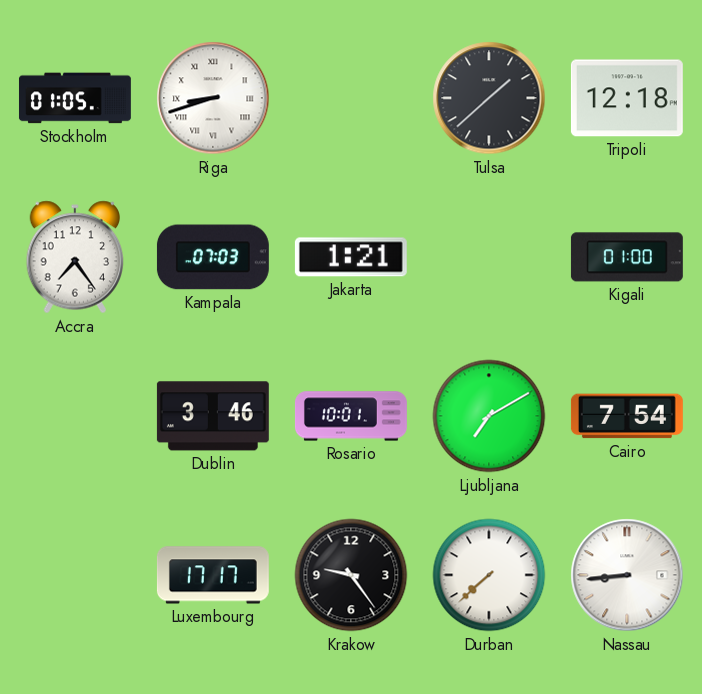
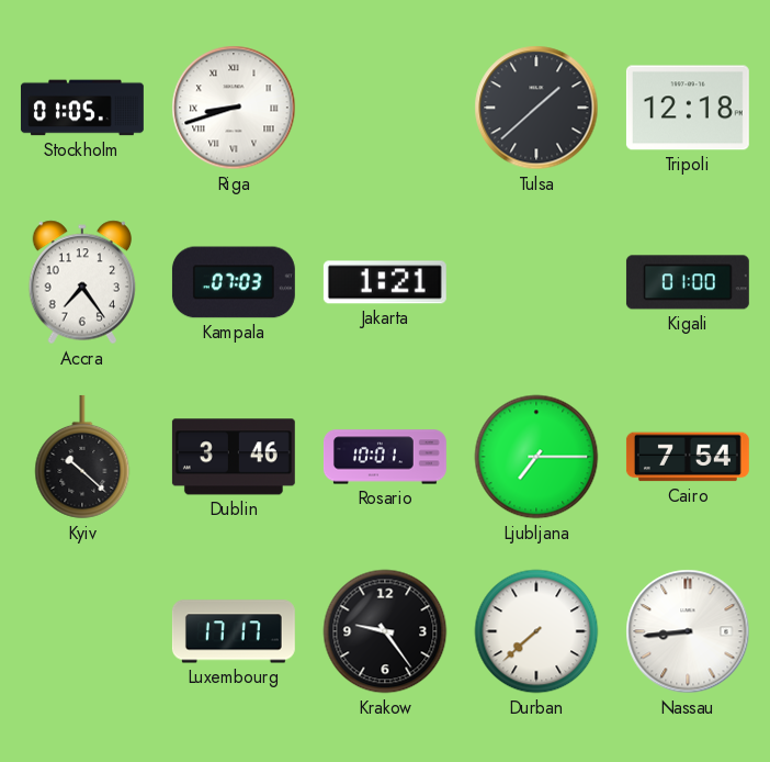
Kyiv: none -> 10:22
Ljubljana: 7:10 -> 7:15
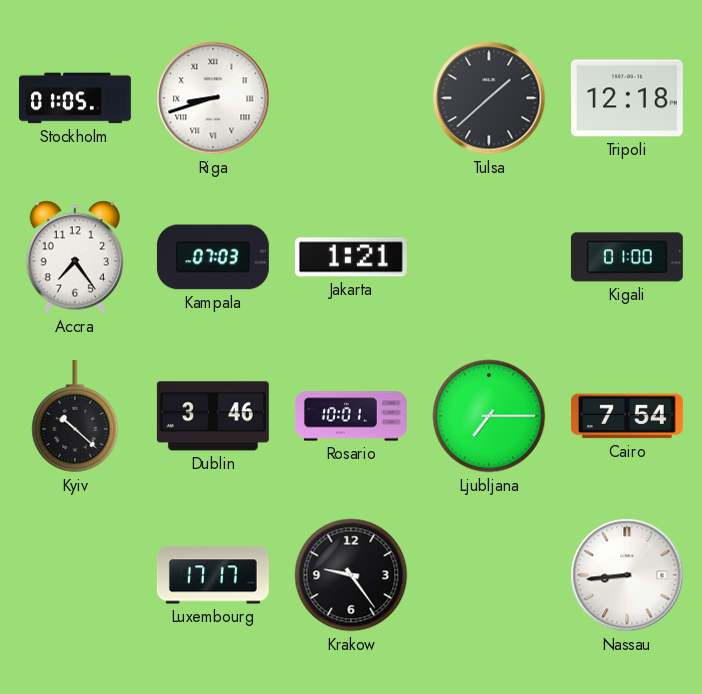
Durban: 7:38 -> none
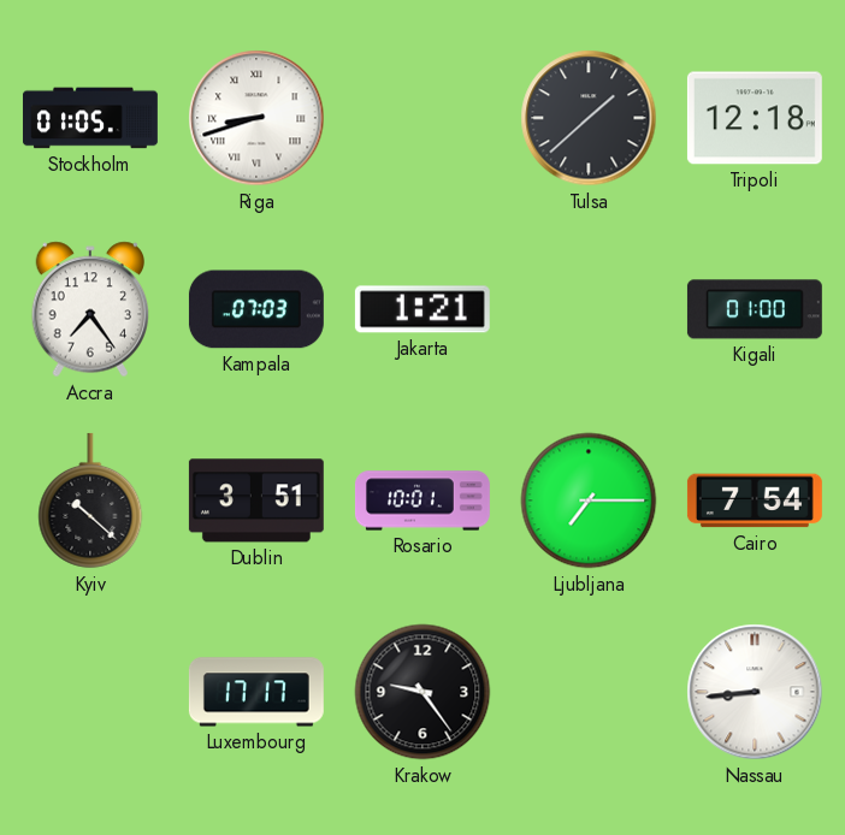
Dublin: 3:46 -> 3:51
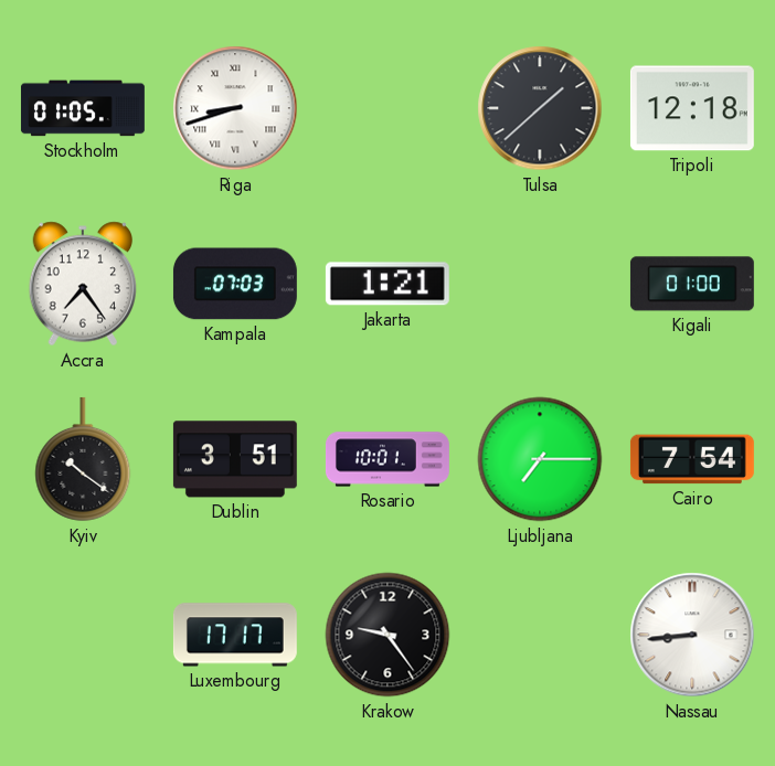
Kyiv: 10:22 -> 10:21
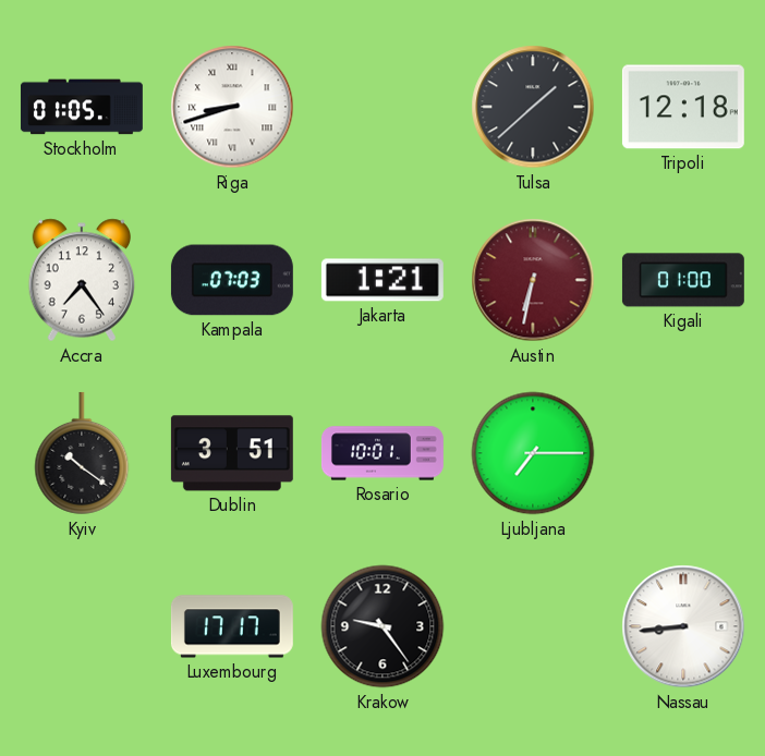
Austin: none -> 6:32
Cairo: 7:54 -> none
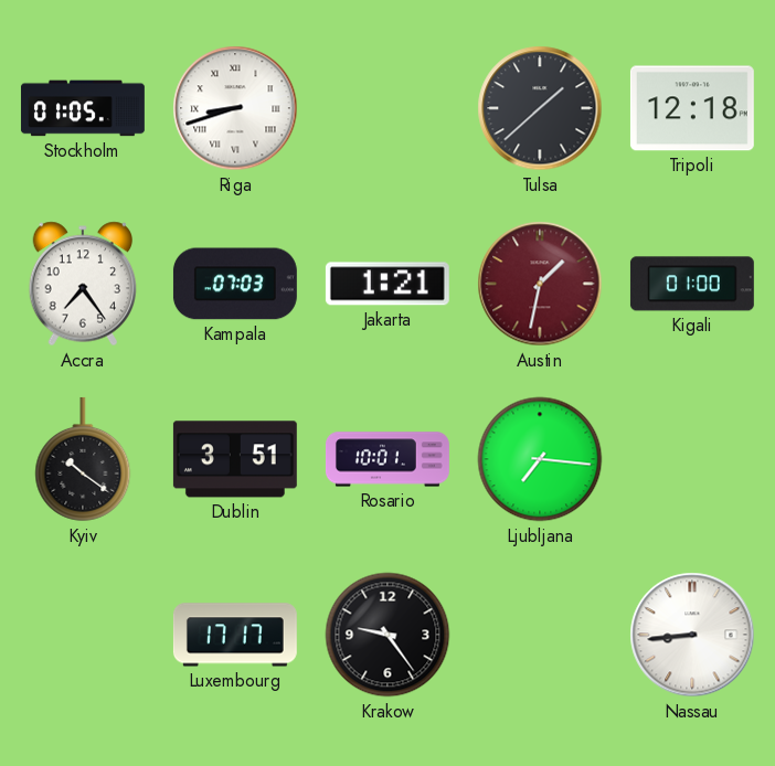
Austin: 6:32 -> 1:32
Ljubljana: 7:15 -> 7:16
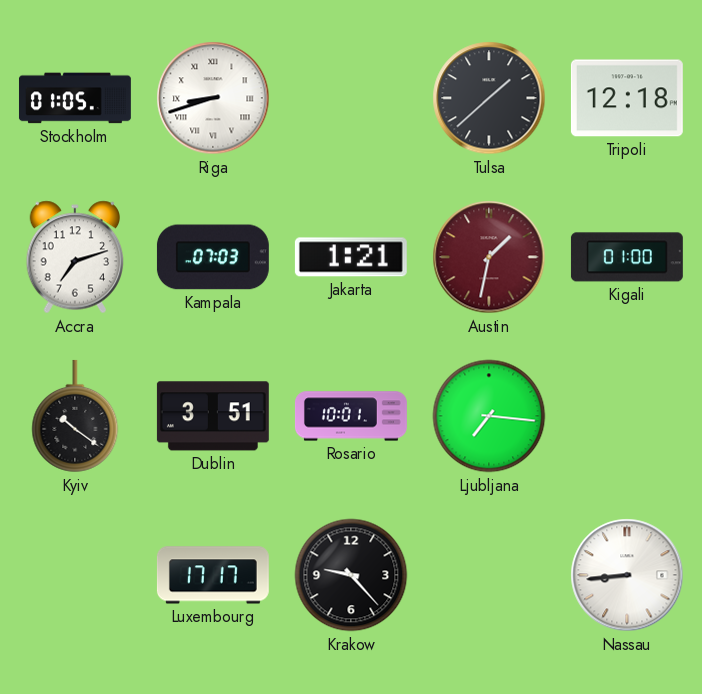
Accra: 7:24 -> 7:12
Krakow: 9:24 -> 9:23
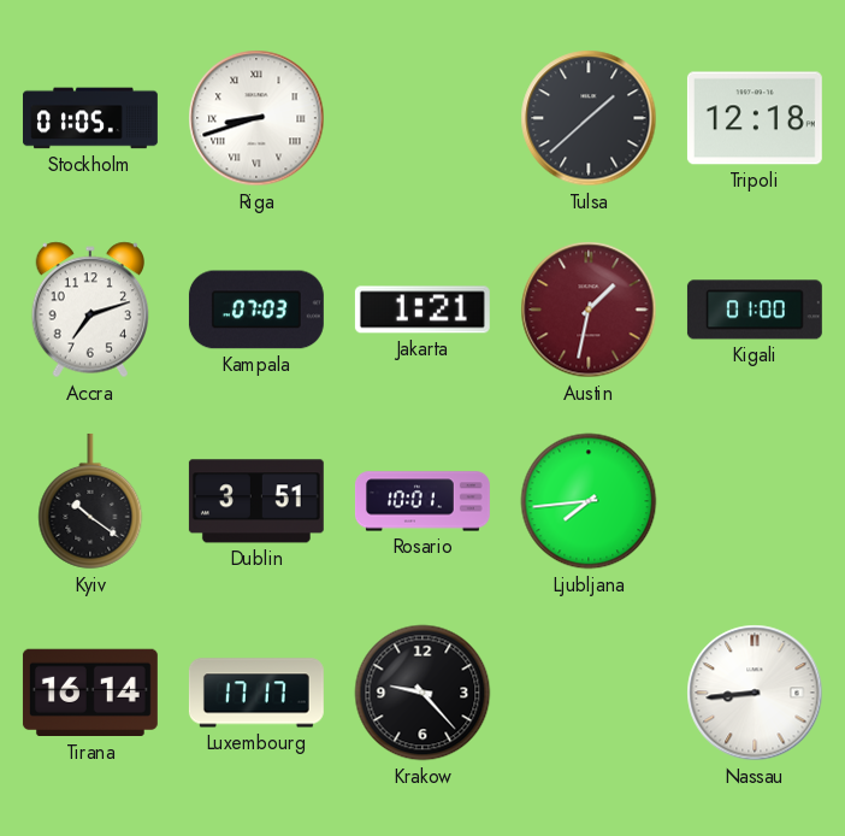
Ljubljana: 7:16 -> 7:44
Tirana: none -> 16:14
